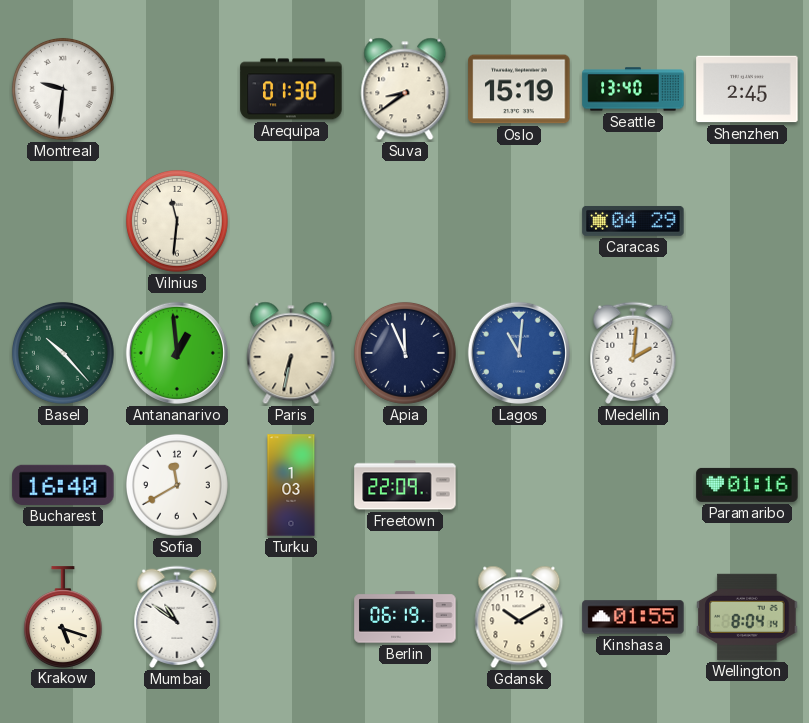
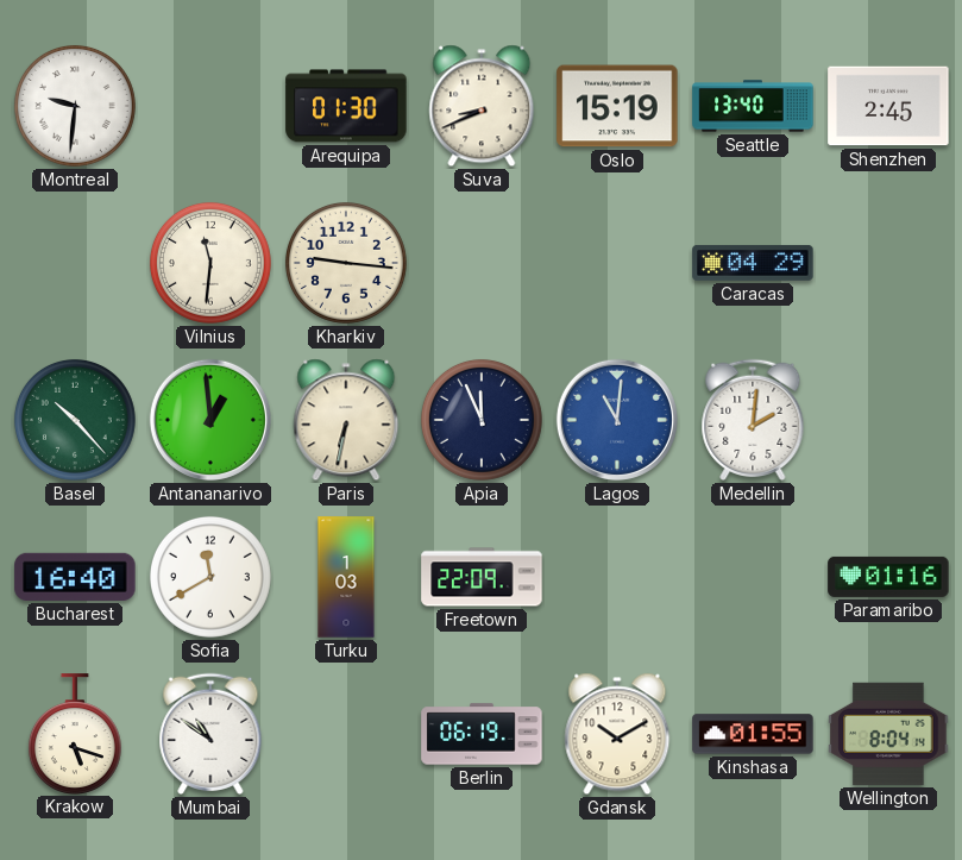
Suva: 8:39 -> 8:41
Kharkiv: none -> 9:16
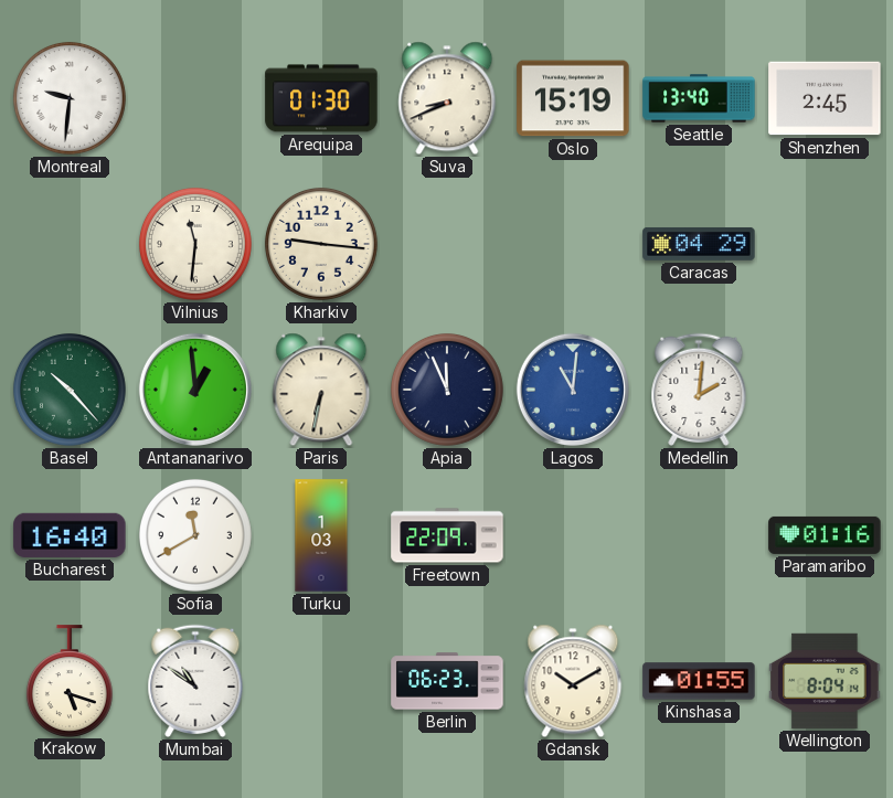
Berlin: 06:19 -> 06:23
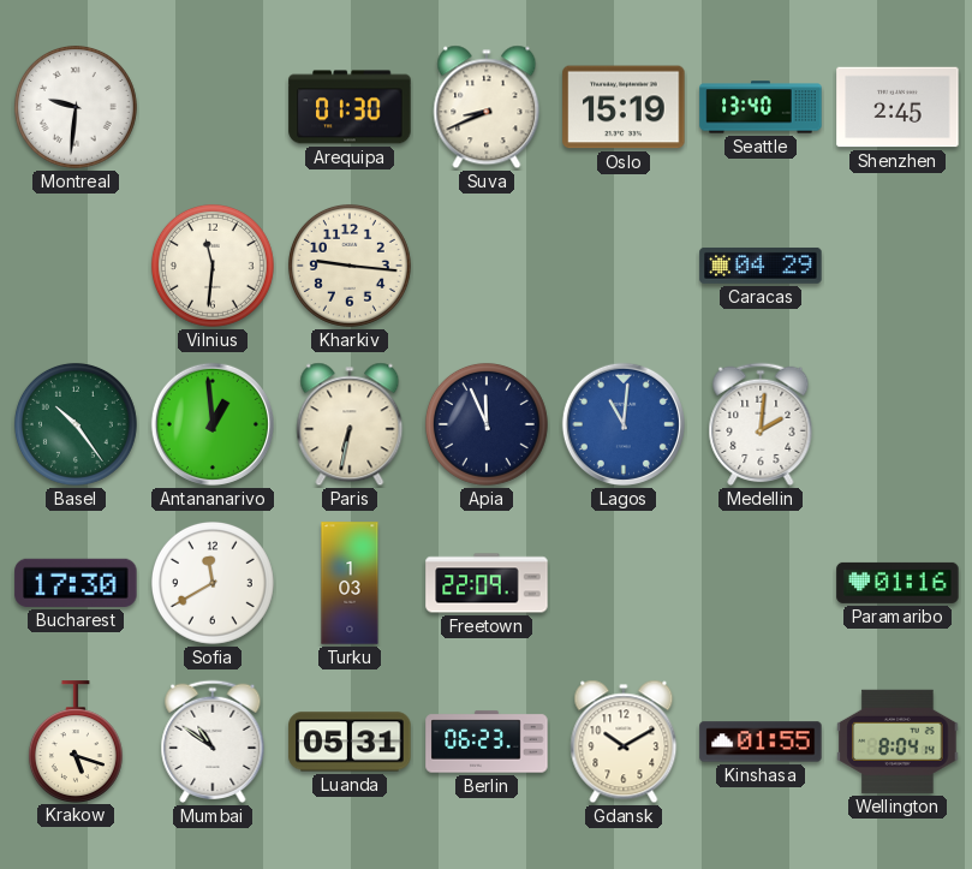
Basel: 10:23 -> 10:24
Bucharest: 16:40 -> 17:30
Luanda: none -> 05:31
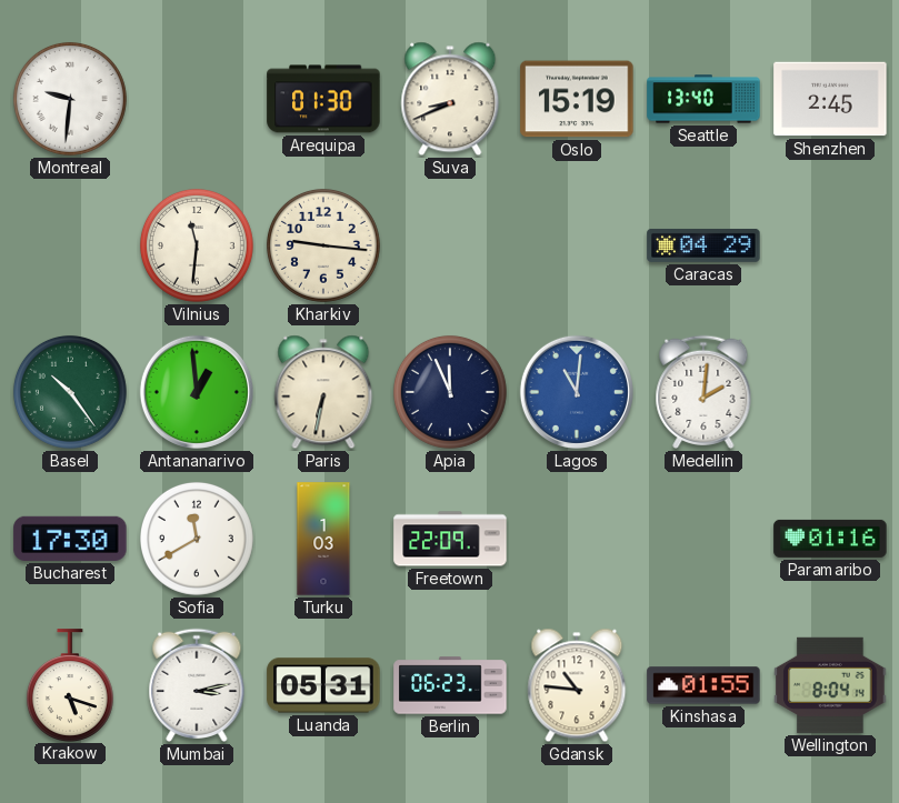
Mumbai: 10:51 -> 3:13
Gdansk: 10:10 -> 10:46
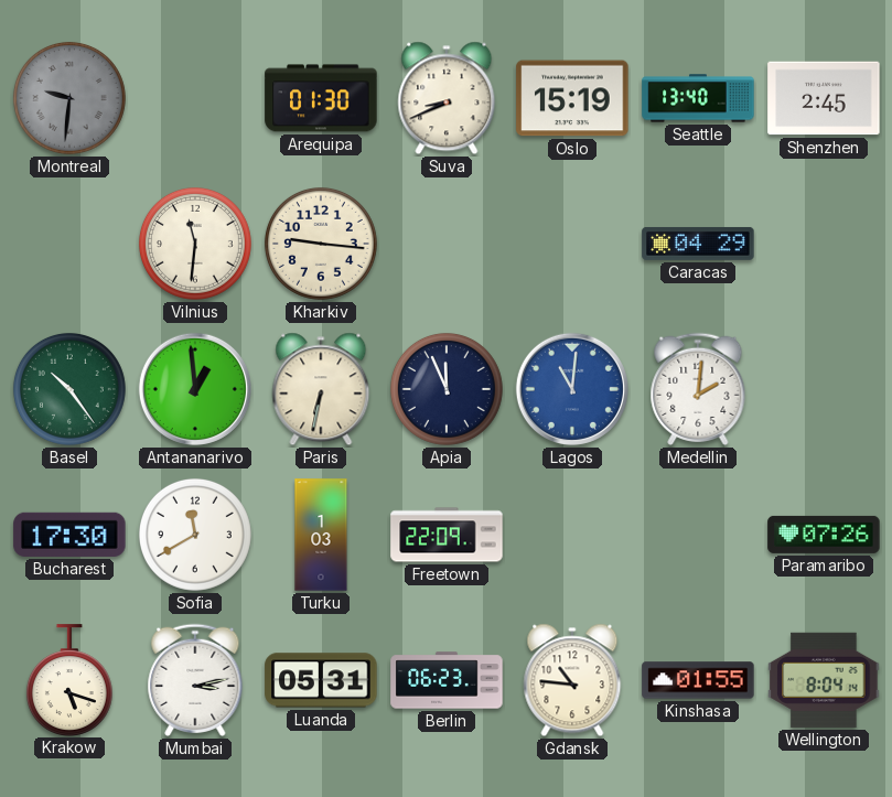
Montreal dial: white -> grey
Paramaribo: 01:16 -> 07:26
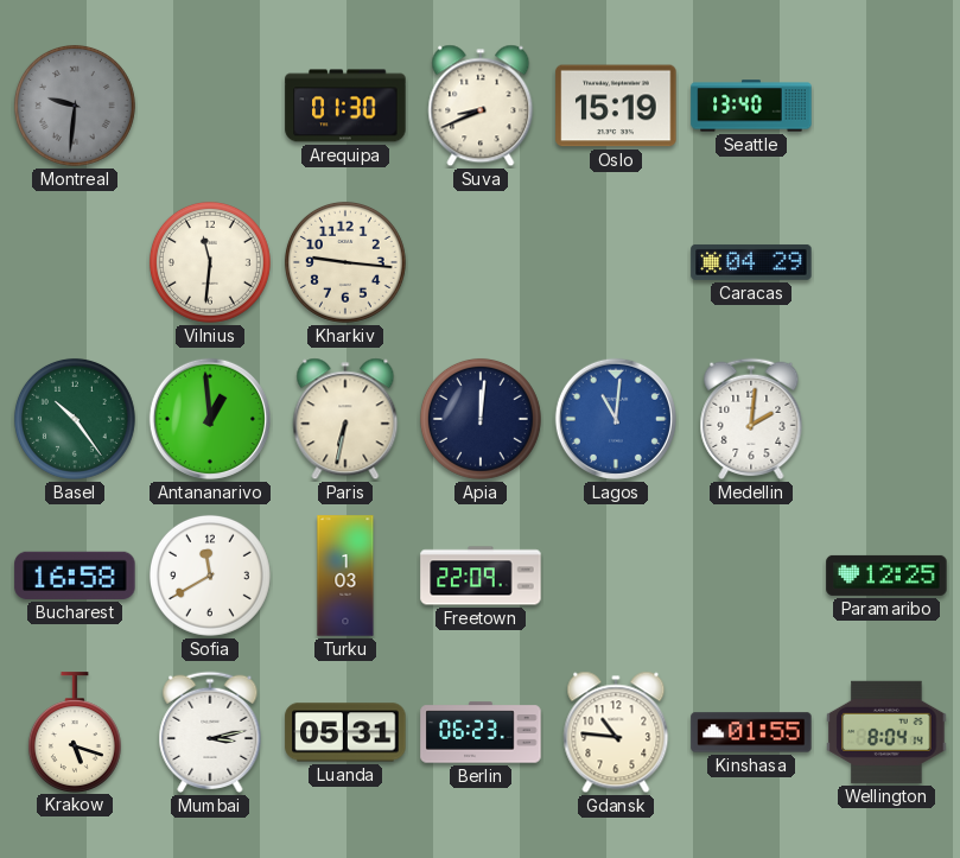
Shenzhen: 2:45 -> none
Apia: 11:56 -> 12:01
Bucharest: 17:30 -> 16:58
Paramaribo: 07:26 -> 12:25
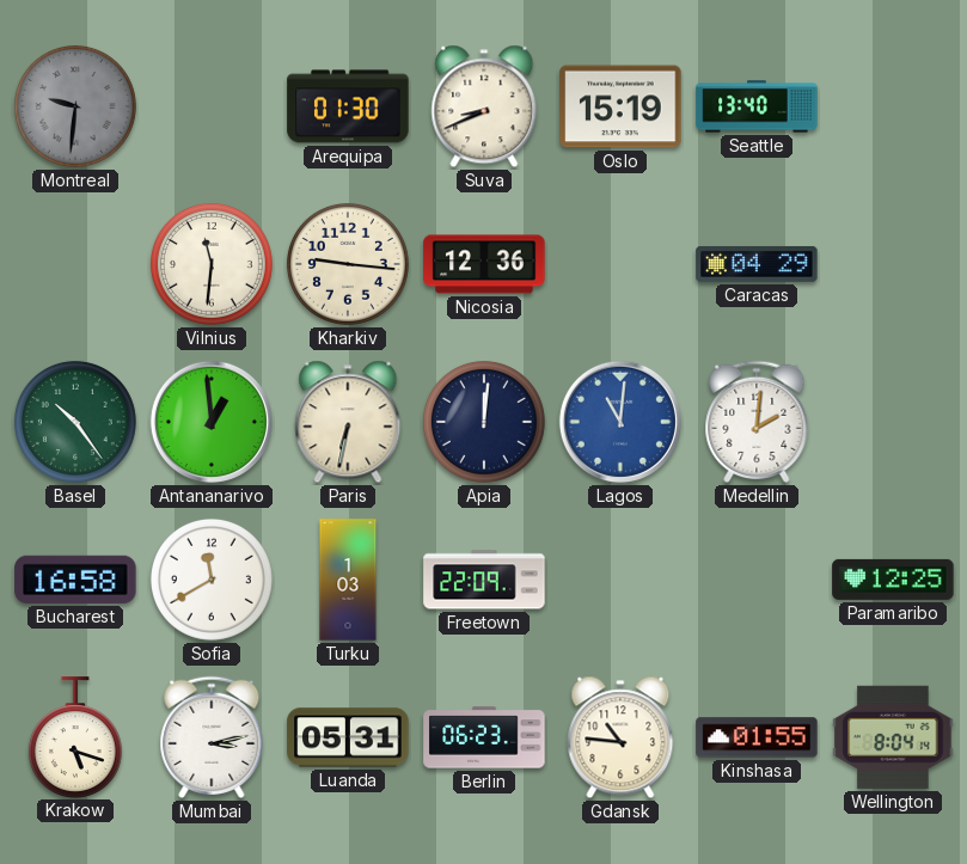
Nicosia: none -> 12:36
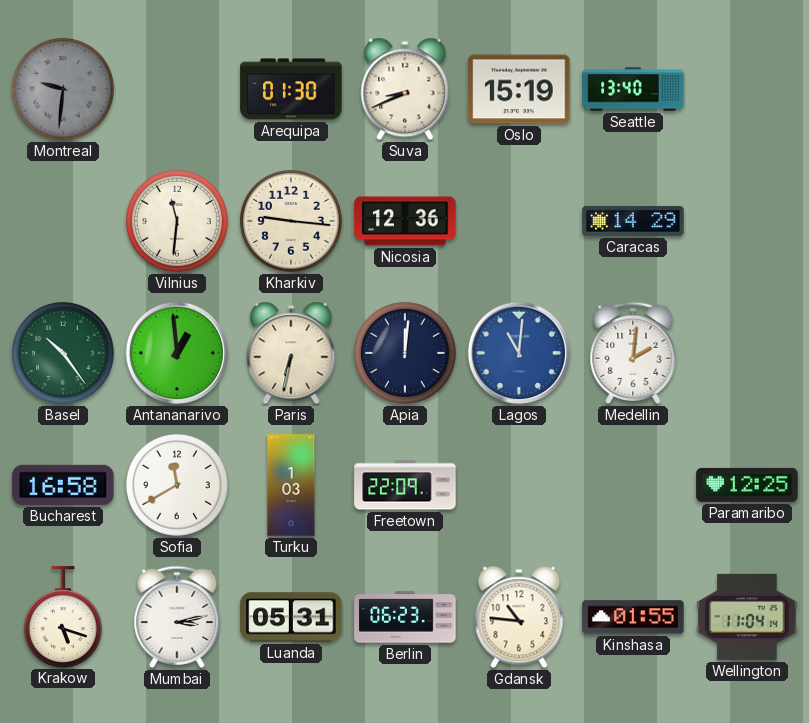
Caracas: 04:29 -> 14:29
Wellington: 8:04 -> 11:04
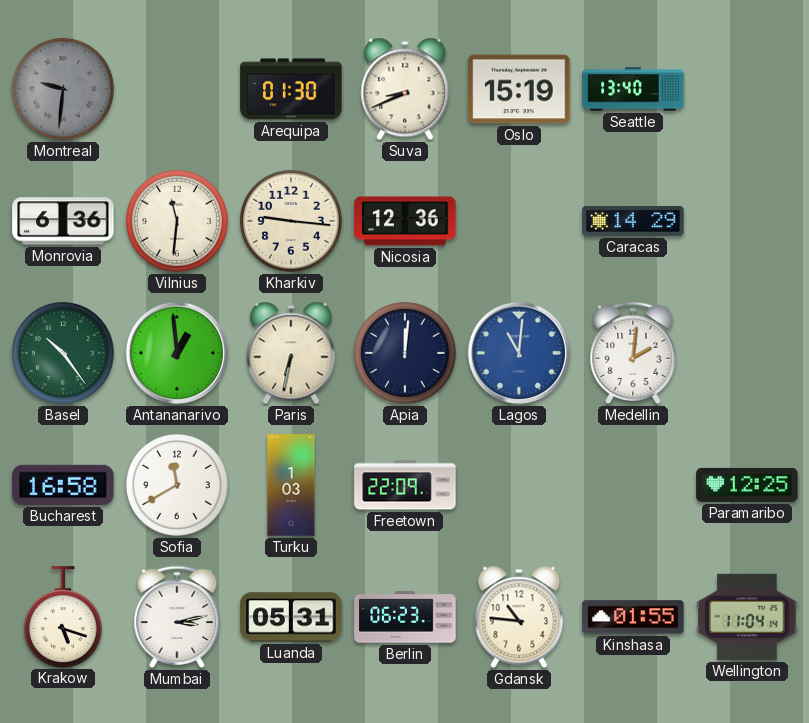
Monrovia: none -> 6:36
